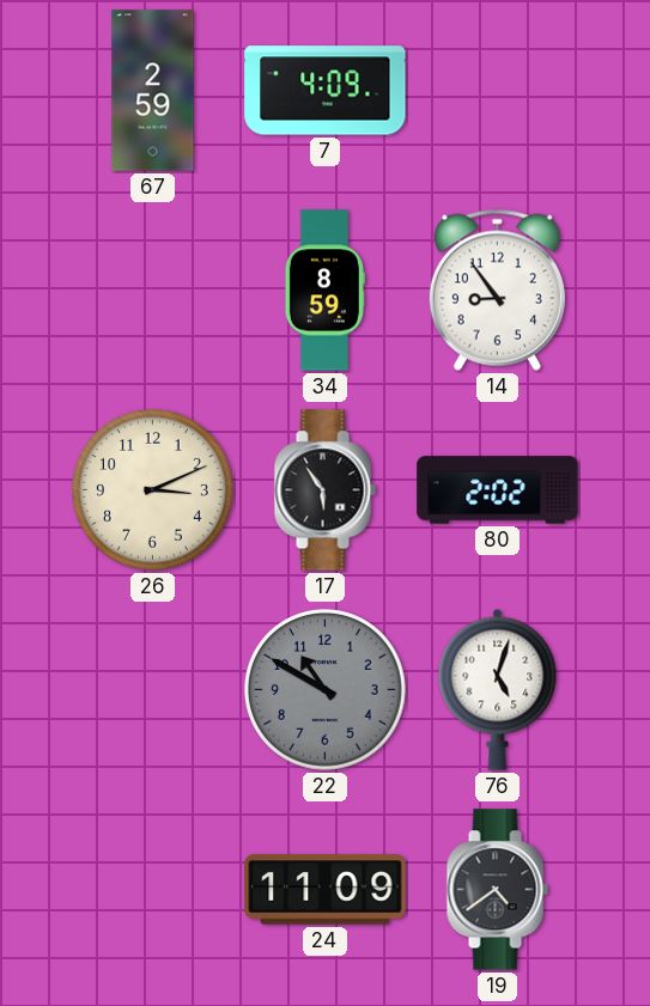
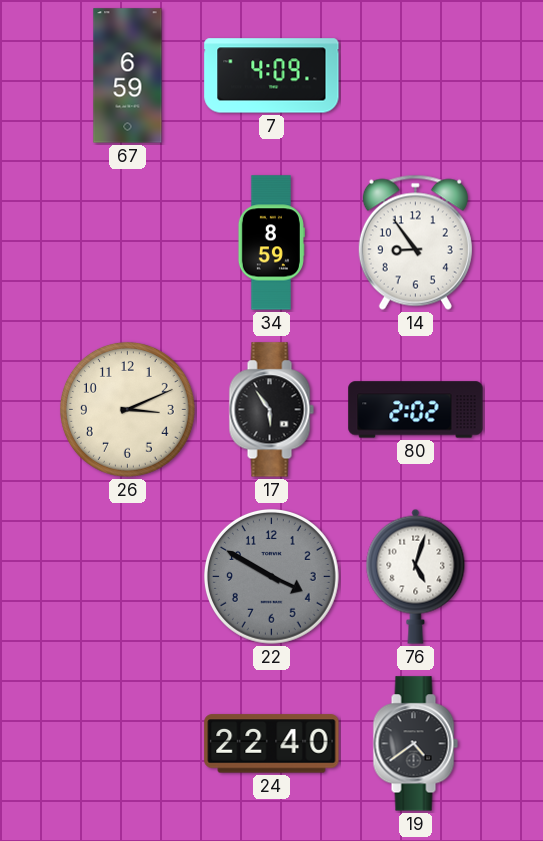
67: 2:59 -> 6:59
22: 10:50 -> 3:50
24: 11:09 -> 22:40
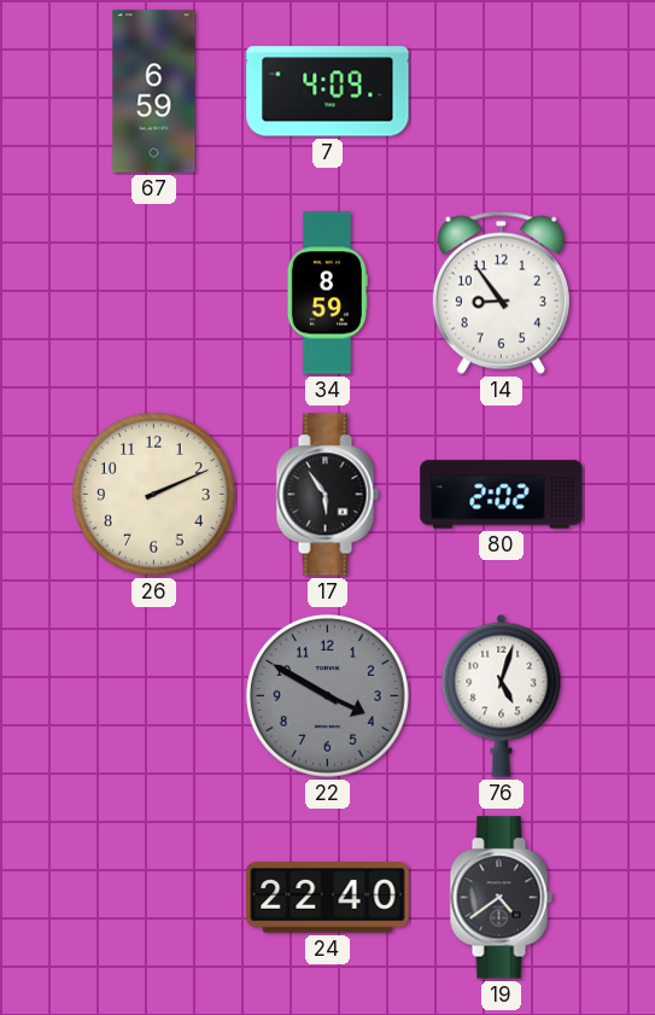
26: 3:11 -> 2:11
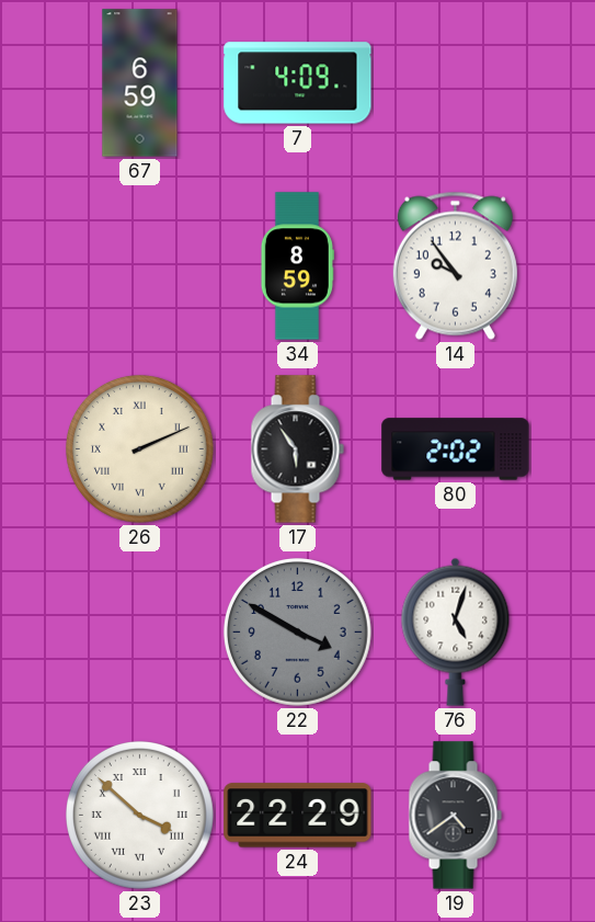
14: 8:54 -> 9:54
26 numerals: Arabic -> Roman
23: none -> 3:52
24: 22:40 -> 22:29
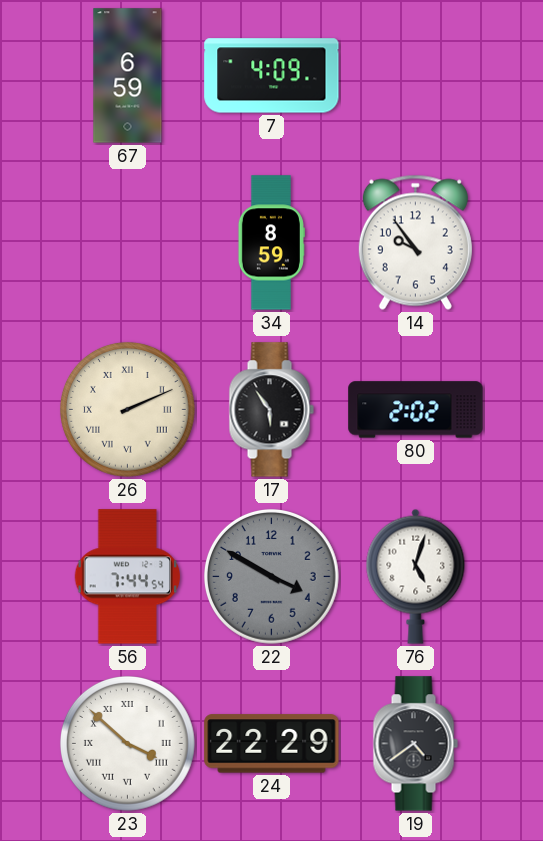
56: none -> 7:44
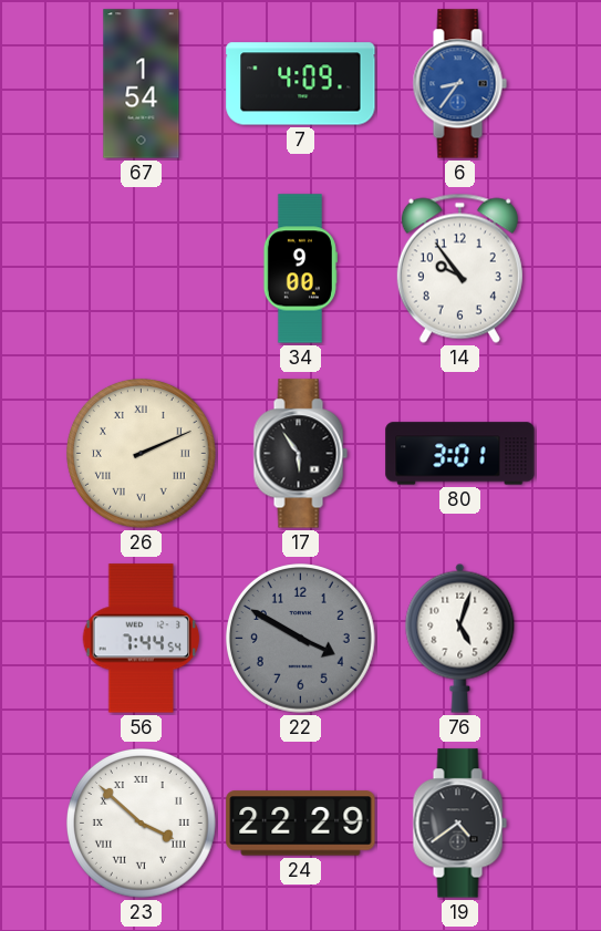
67: 6:59 -> 1:54
6: none -> 8:36
34: 8:59 -> 9:00
80: 2:02 -> 3:01
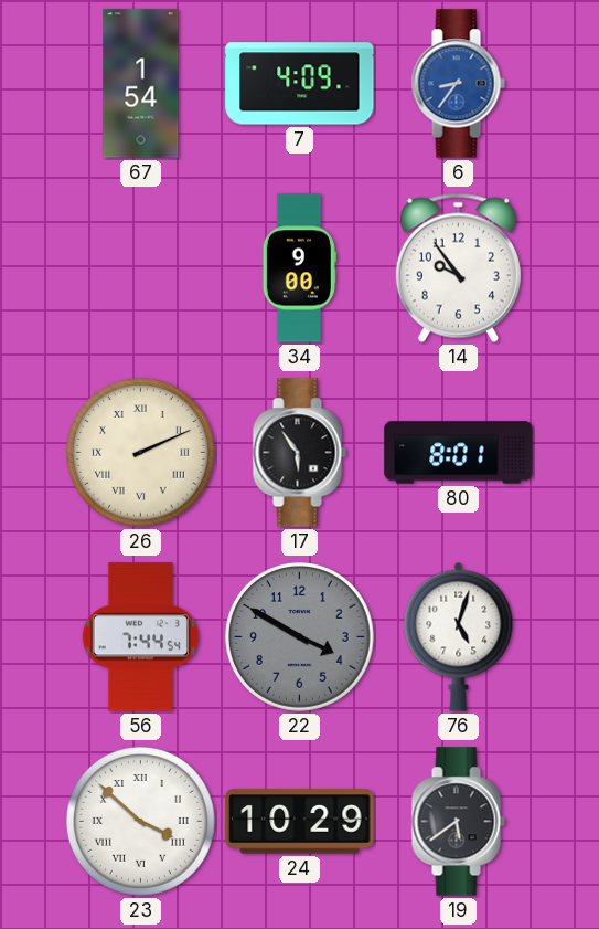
80: 3:01 -> 8:01
24: 22:29 -> 10:29
19: 4:39 -> 5:39
